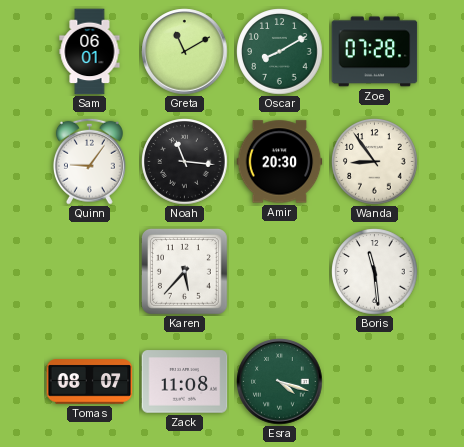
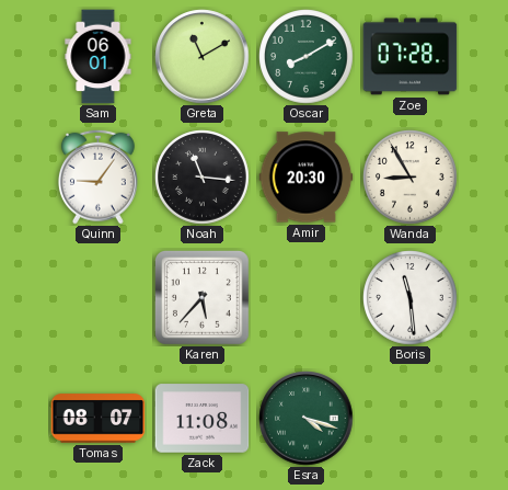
Wanda: 8:54 -> 8:55
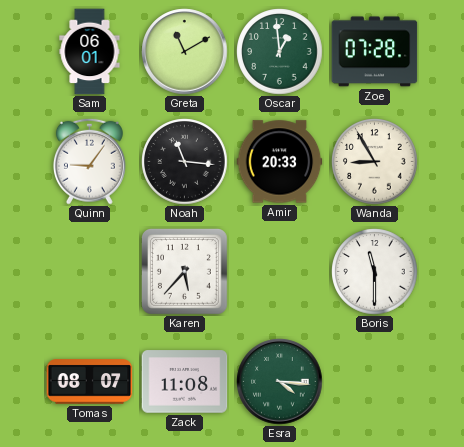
Oscar: 8:10 -> 12:59
Amir: 20:30 -> 20:33
Boris: 11:29 -> 11:30
Esra: 4:18 -> 4:16
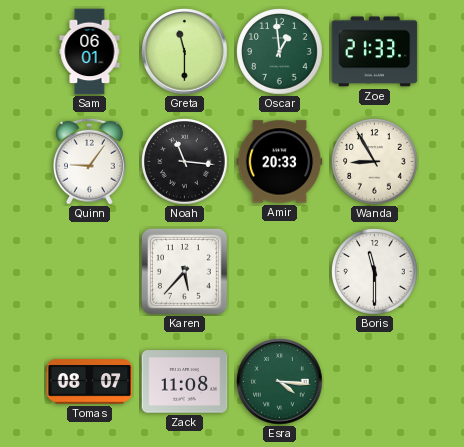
Greta: 11:10 -> 11:30
Zoe: 07:28 -> 21:33
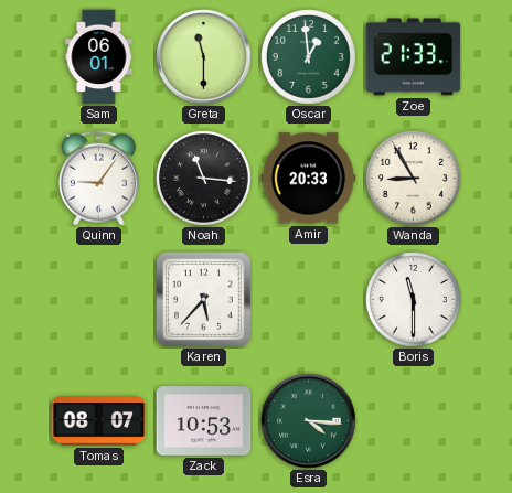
Zack: 11:08 -> 10:53
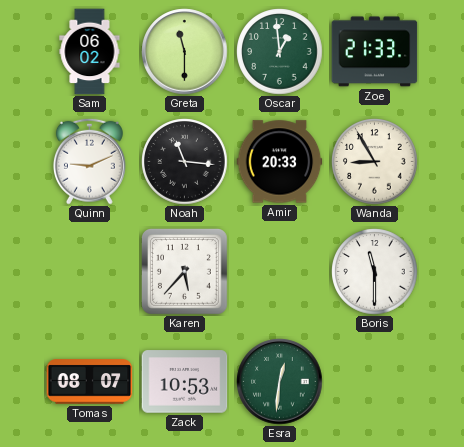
Sam: 06:01 -> 06:02
Quinn: 9:06 -> 9:11
Esra: 4:16 -> 12:31
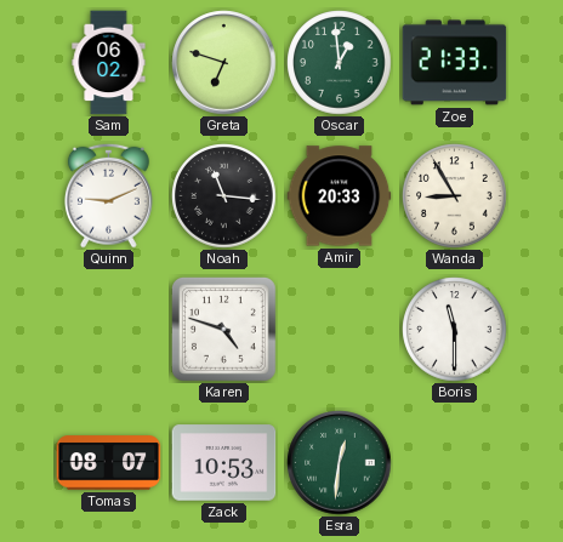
Greta: 11:30 -> 6:48
Karen: 5:37 -> 4:48
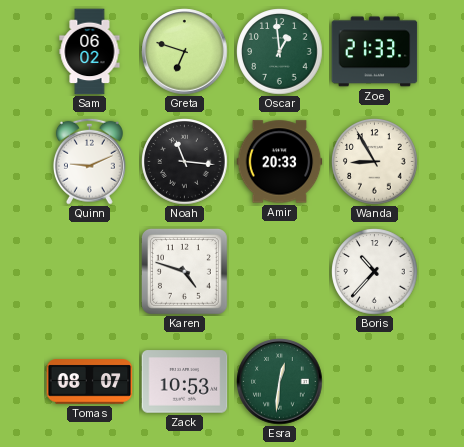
Boris: 11:30 -> 10:37
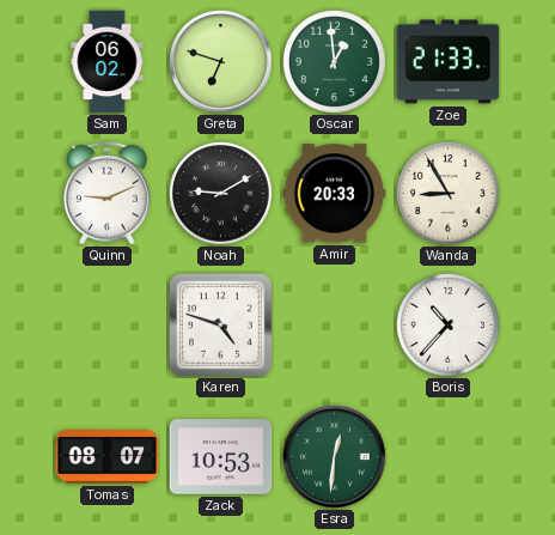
Noah: 11:16 -> 9:10
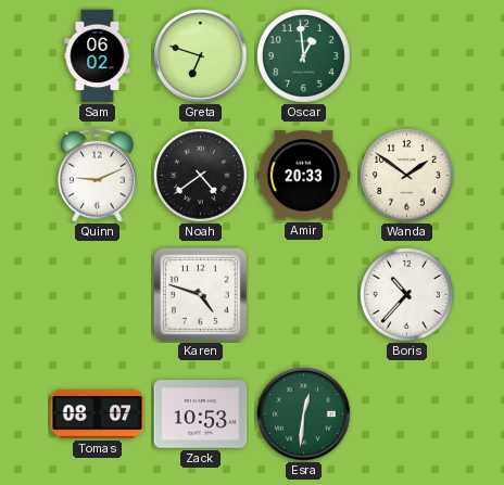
Zoe: 21:33 -> none
Noah: 9:10 -> 4:39
Wanda: 8:55 -> 1:51
